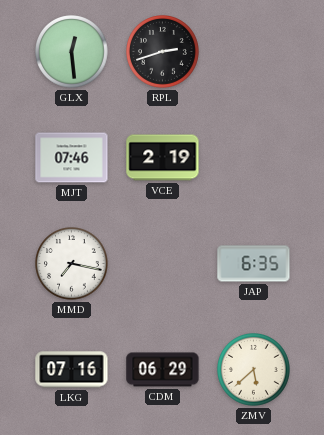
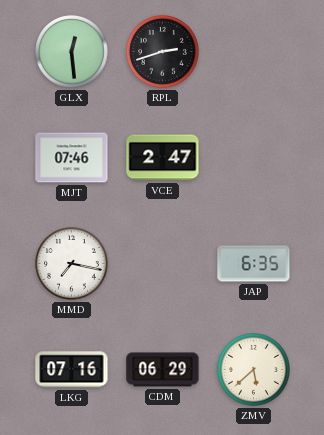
VCE: 2:19 -> 2:47
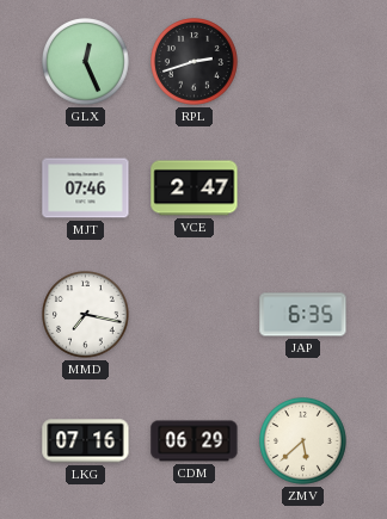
GLX: 12:29 -> 12:26
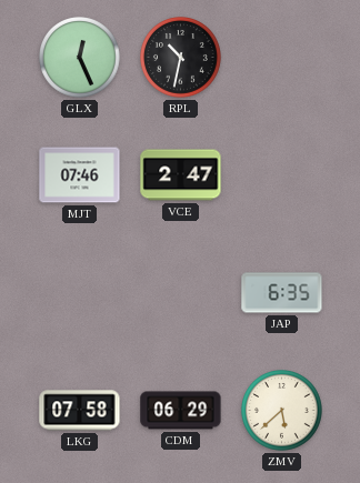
RPL: 2:42 -> 10:32
MMD: 7:17 -> none
LKG: 07:16 -> 07:58
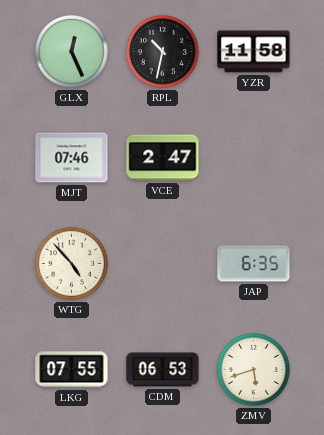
YZR: none -> 11:58
WTG: none -> 4:53
LKG: 07:58 -> 07:55
CDM: 06:29 -> 06:53
ZMV: 5:38 -> 5:42
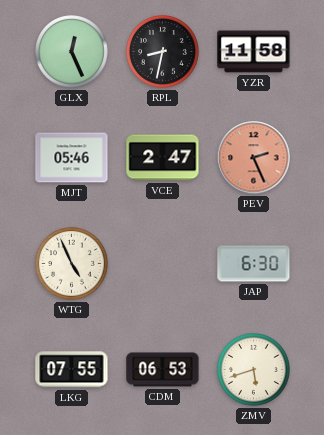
RPL: 10:32 -> 8:32
MJT: 07:46 -> 05:46
PEV: none -> 2:26
WTG: 4:53 -> 4:56
JAP: 6:35 -> 6:30
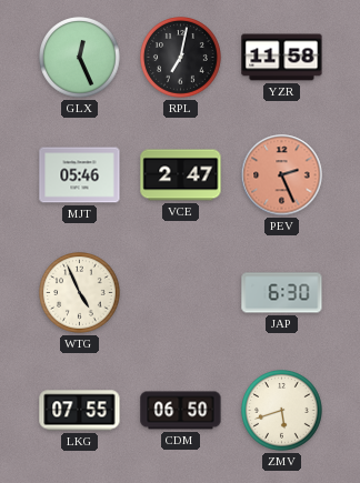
RPL: 8:32 -> 7:02
CDM: 06:53 -> 06:50
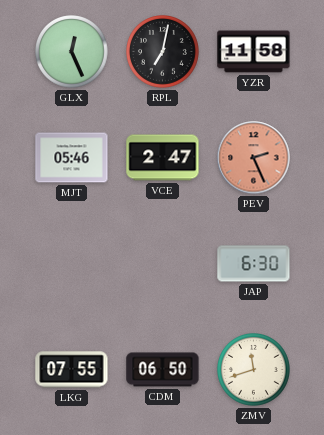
WTG: 4:56 -> none
ZMV: 5:42 -> 11:42
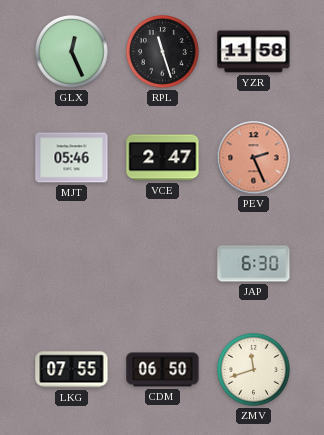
RPL: 7:02 -> 11:27
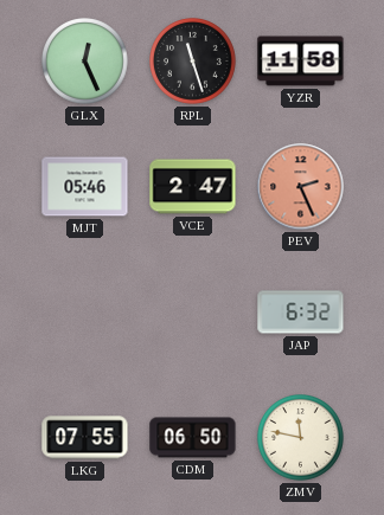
JAP: 6:30 -> 6:32
ZMV: 11:42 -> 11:47
